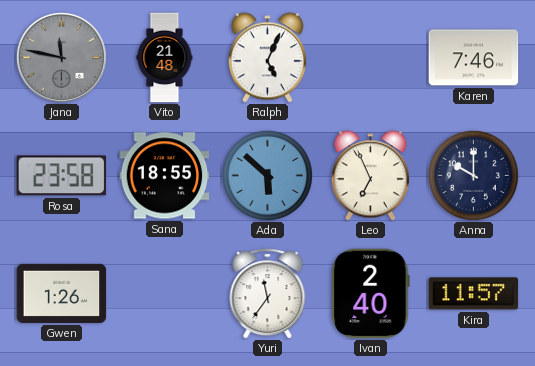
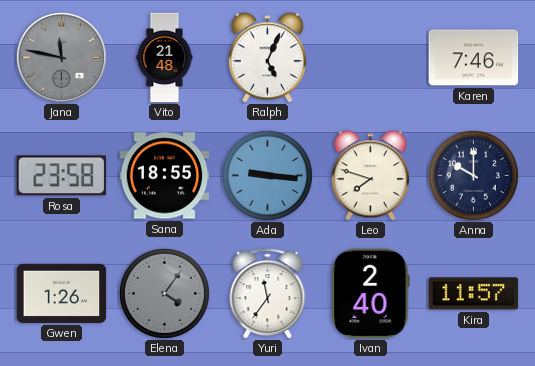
Ada: 5:52 -> 9:16
Leo: 6:56 -> 7:48
Elena: none -> 4:06
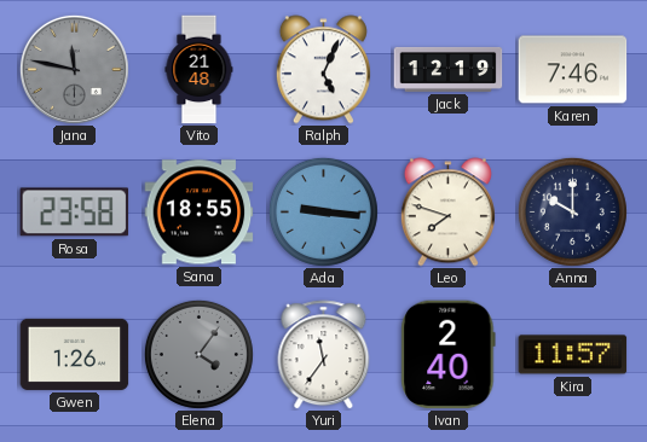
Jack: none -> 12:19
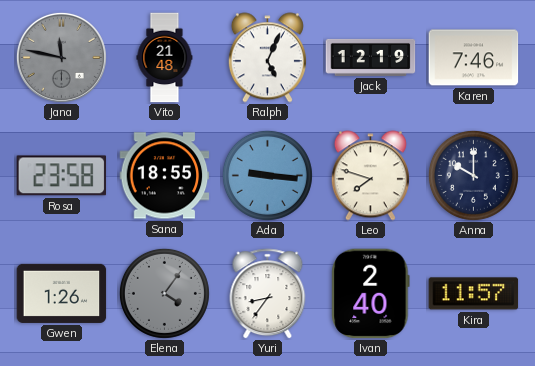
Yuri: 11:36 -> 8:36
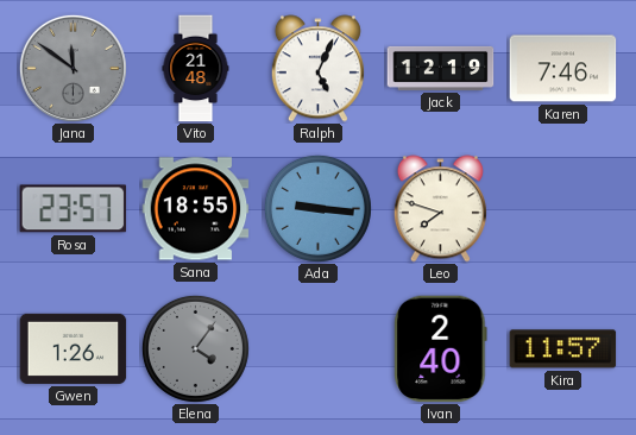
Jana: 11:47 -> 11:51
Rosa: 23:58 -> 23:57
Anna: 10:00 -> none
Yuri: 8:36 -> none
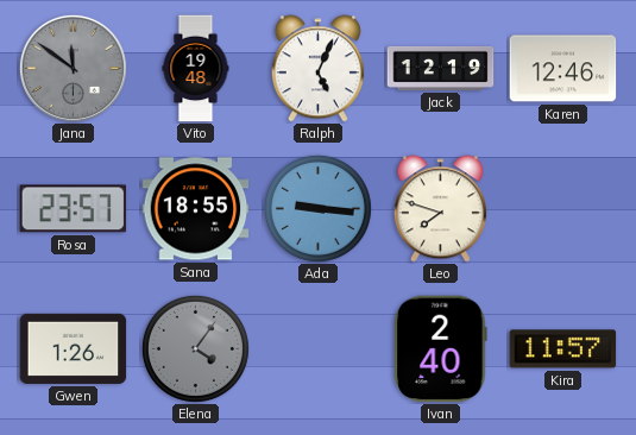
Vito: 21:48 -> 19:48
Karen: 7:46 -> 12:46
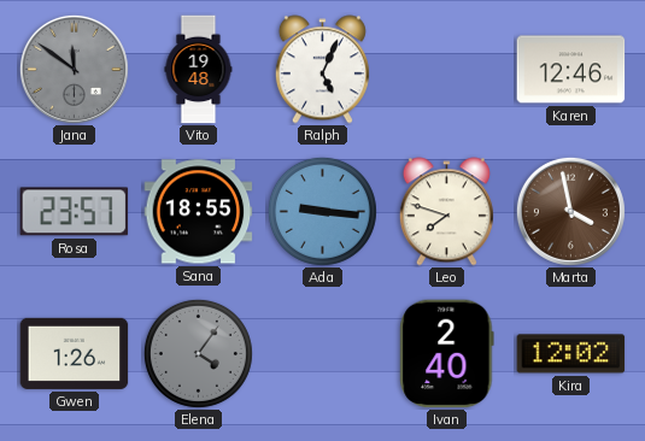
Jack: 12:19 -> none
Marta: none -> 3:58
Kira: 11:57 -> 12:02
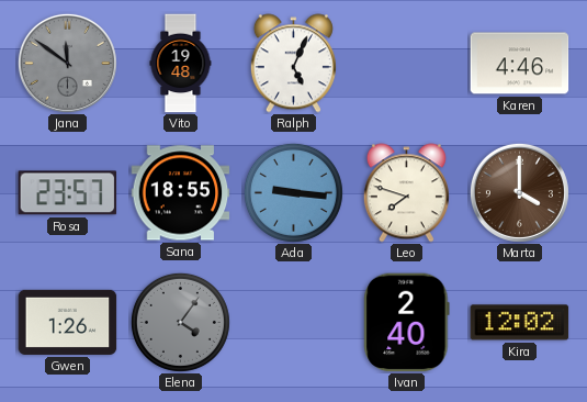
Karen: 12:46 -> 4:46
Marta: 3:58 -> 4:00
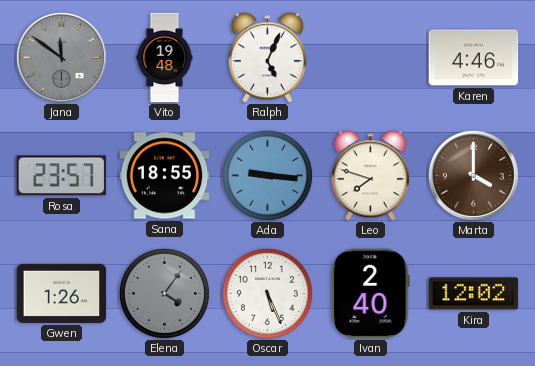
Oscar: none -> 5:26
